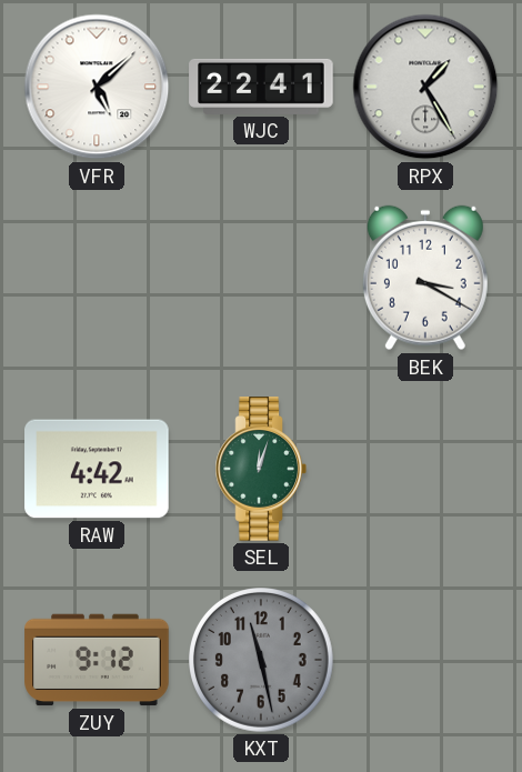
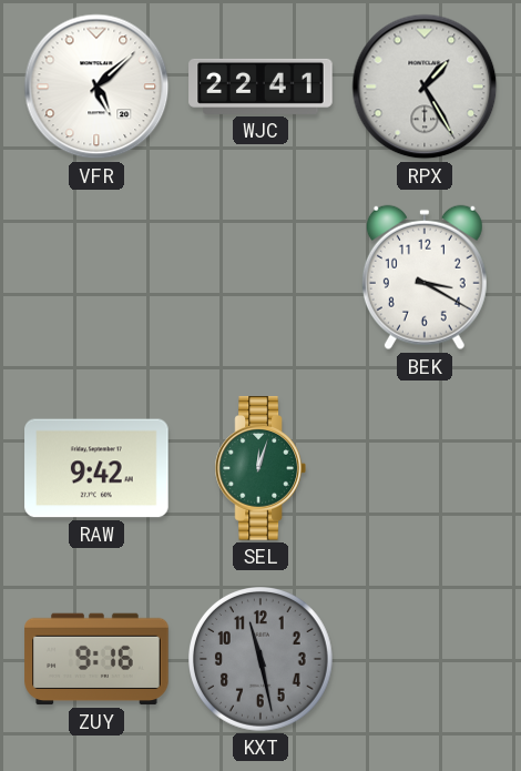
RAW: 4:42 -> 9:42
ZUY: 9:12 -> 9:16
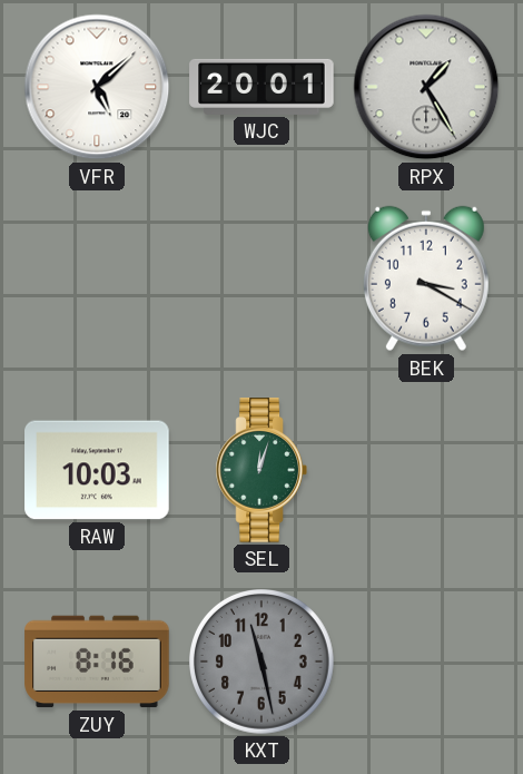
WJC: 22:41 -> 20:01
RAW: 9:42 -> 10:03
ZUY: 9:16 -> 8:16
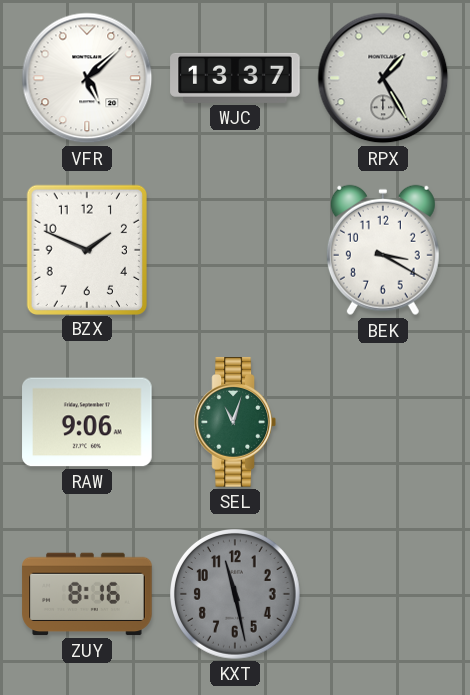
WJC: 20:01 -> 13:37
BZX: none -> 1:49
RAW: 10:03 -> 9:06
SEL: 12:03 -> 11:03
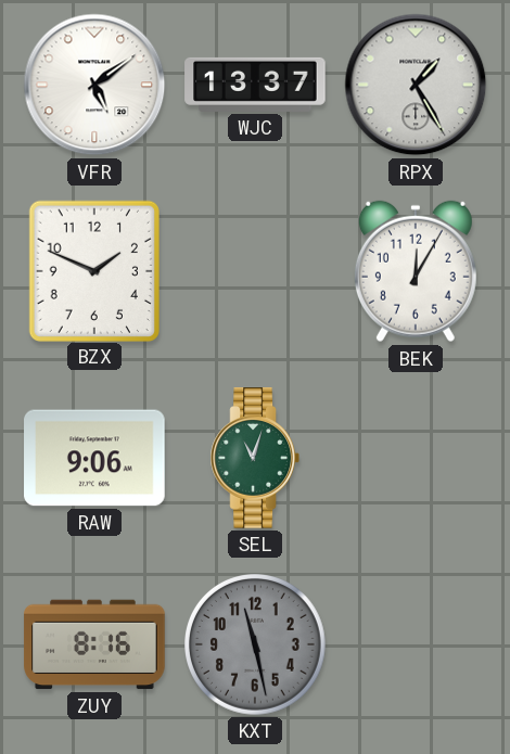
VFR: 5:08 -> 5:09
BEK: 3:20 -> 12:05
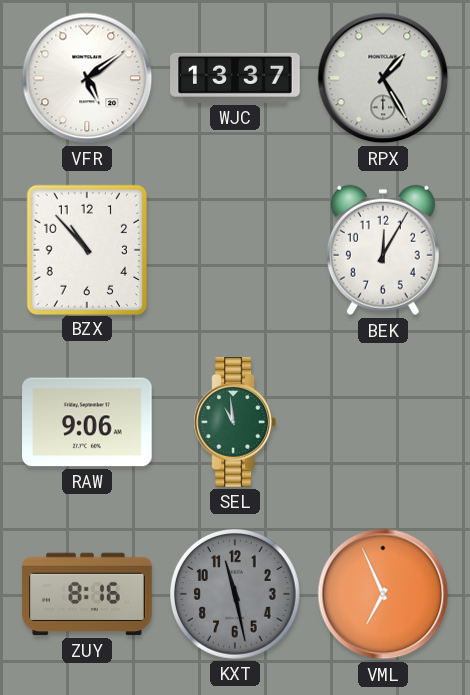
BZX: 1:49 -> 10:53
SEL: 11:03 -> 10:59
VML: none -> 6:56
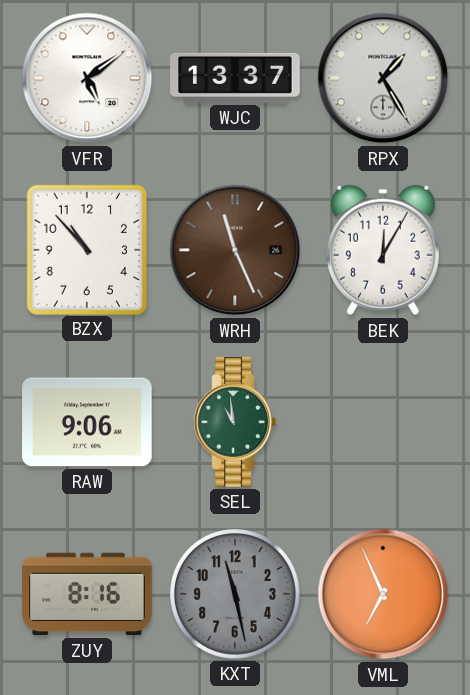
WRH: none -> 11:26
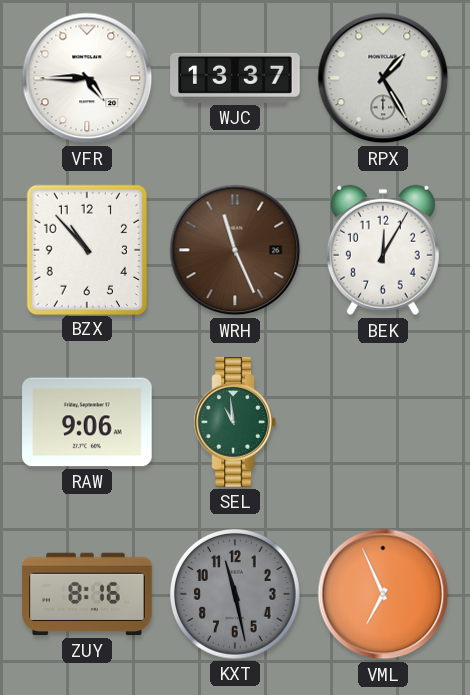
VFR: 5:09 -> 4:45
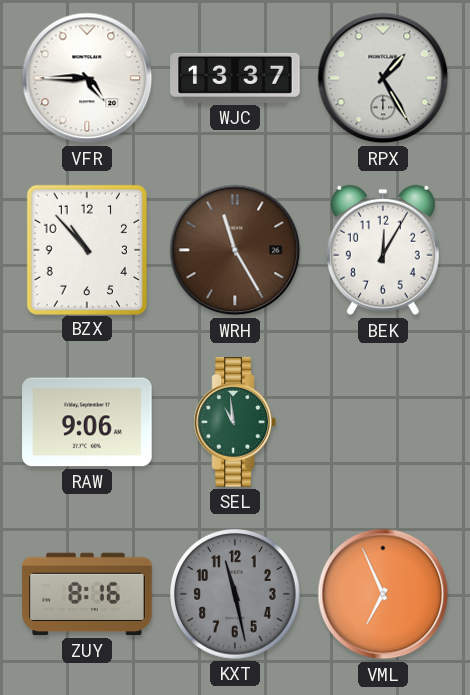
WRH: 11:26 -> 11:25
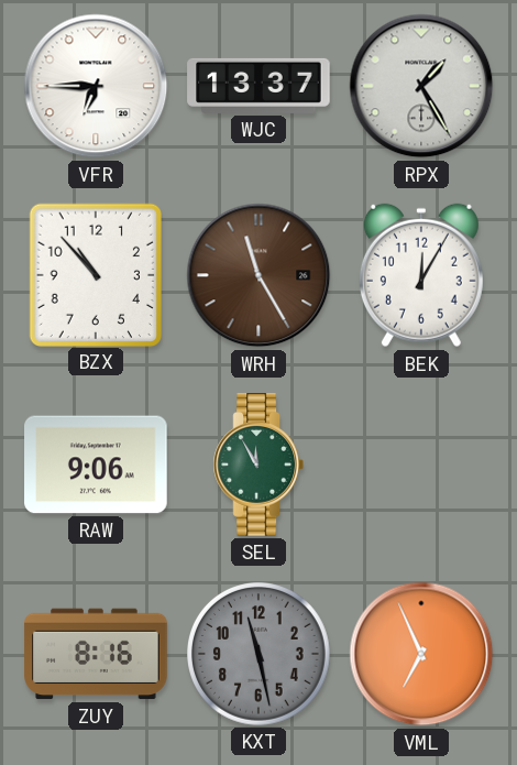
VFR: 4:45 -> 6:45
SEL: 10:59 -> 11:55
